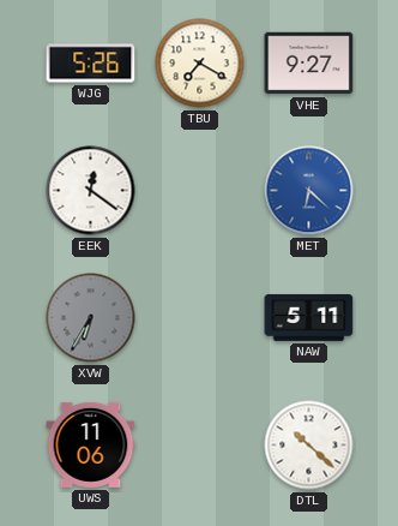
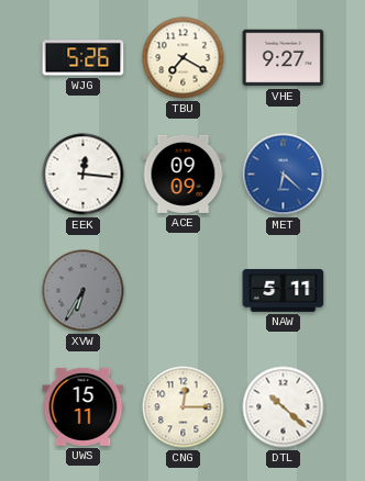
EEK: 12:21 -> 12:16
ACE: none -> 09:09
UWS: 11:06 -> 15:11
CNG: none -> 12:15
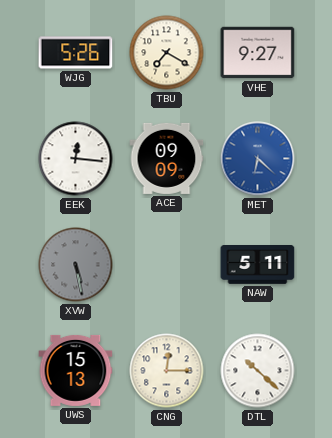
XVW: 6:35 -> 5:28
UWS: 15:11 -> 15:13
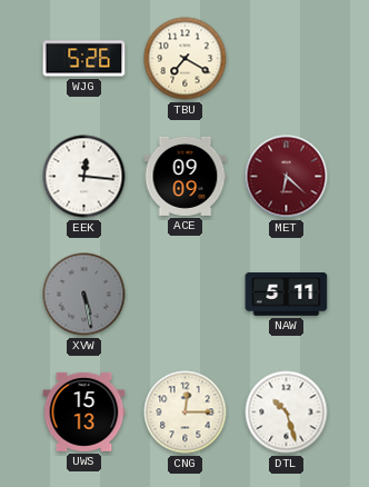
VHE: 9:27 -> none
MET dial: blue -> burgundy
DTL: 10:22 -> 10:27
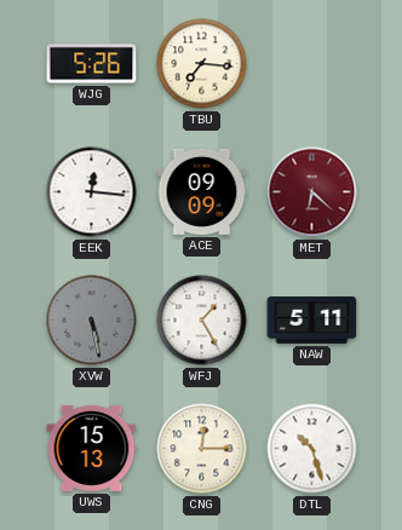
TBU: 7:20 -> 7:16
WFJ: none -> 1:25
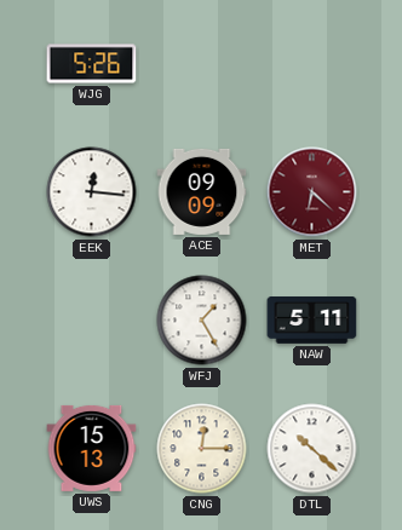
TBU: 7:16 -> none
XVW: 5:28 -> none
DTL: 10:27 -> 10:22
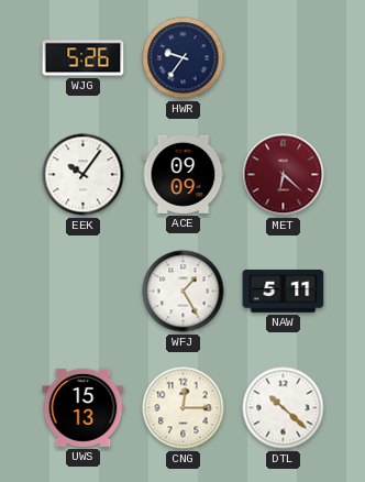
HWR: none -> 9:36
EEK: 12:16 -> 10:06
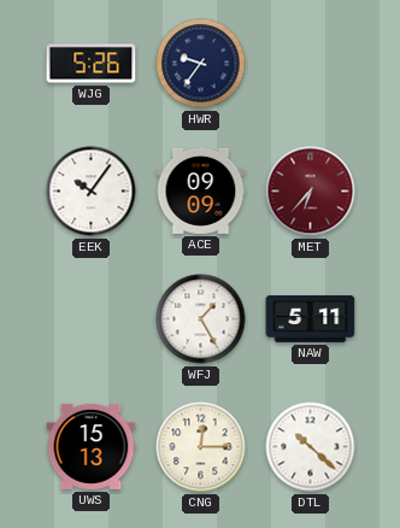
MET: 6:22 -> 6:37
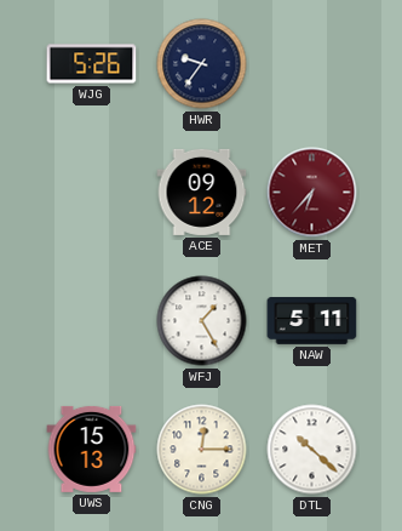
EEK: 10:06 -> none
ACE: 09:09 -> 09:12
